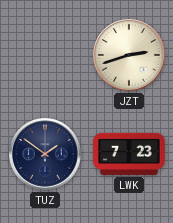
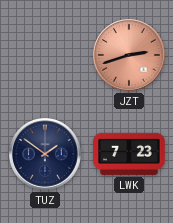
JZT dial: cream -> salmon
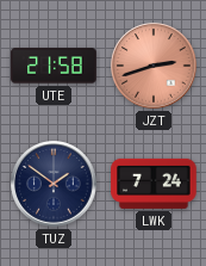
UTE: none -> 21:58
LWK: 7:23 -> 7:24
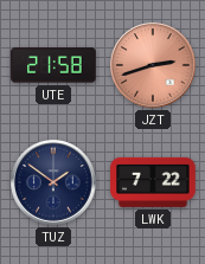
LWK: 7:24 -> 7:22
